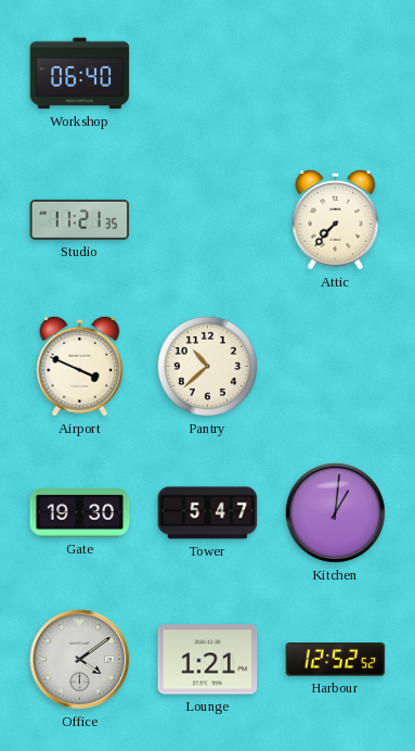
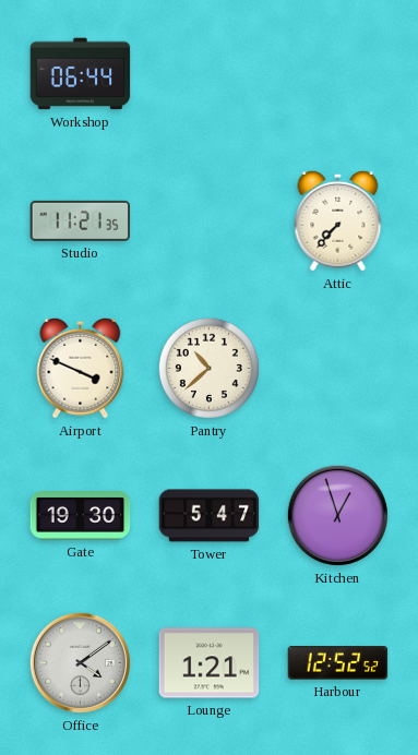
Workshop: 06:40 -> 06:44
Kitchen: 1:01 -> 12:57
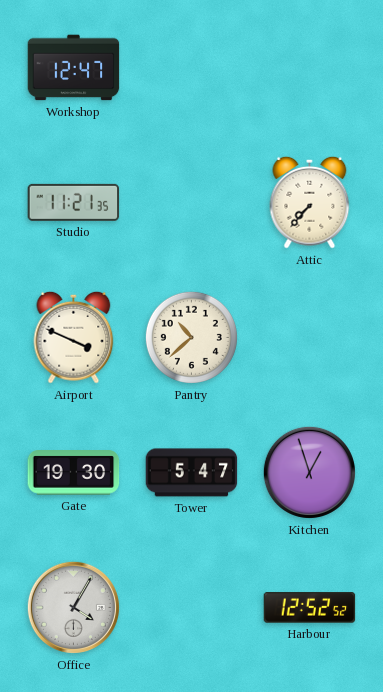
Workshop: 06:44 -> 12:47
Office: 4:09 -> 4:05
Lounge: 1:21 -> none
